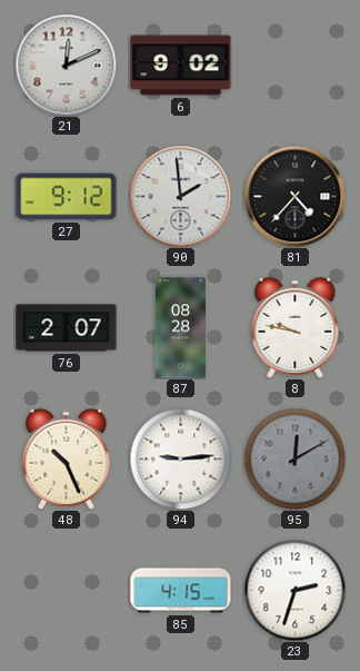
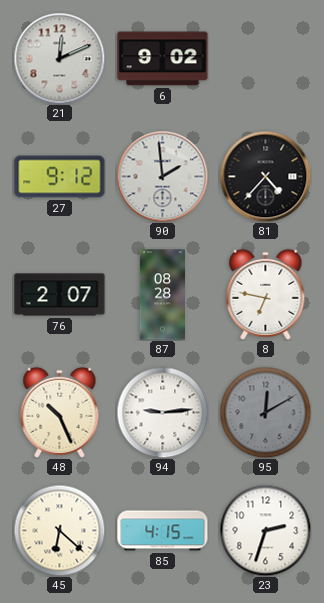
8: 9:47 -> 6:47
45: none -> 6:22
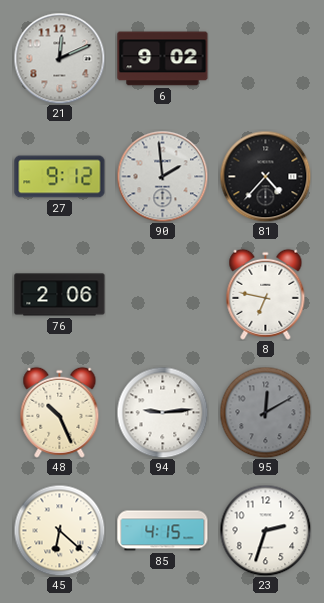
76: 2:07 -> 2:06
87: 08:28 -> none
